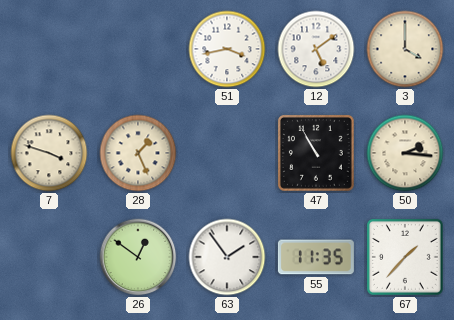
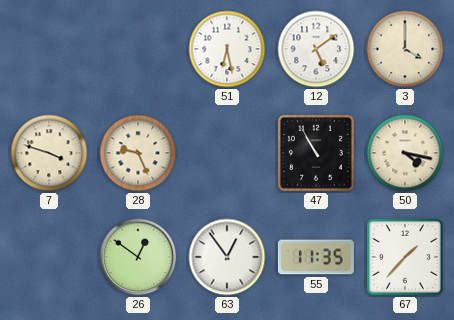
51: 3:43 -> 6:28
28: 1:26 -> 9:26
50: 2:16 -> 4:17
63: 1:54 -> 12:54
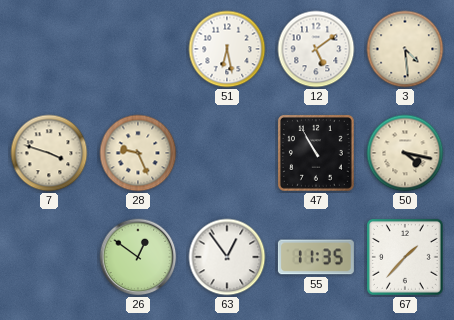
3: 4:00 -> 4:29
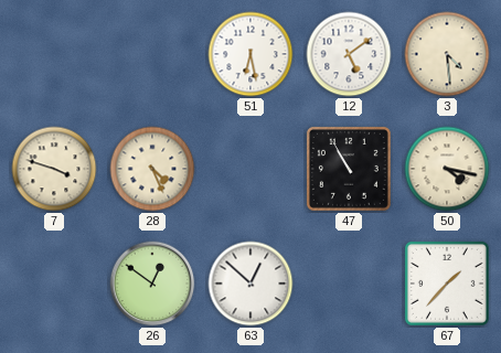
28: 9:26 -> 4:26
63: 12:54 -> 12:52
55: 11:35 -> none
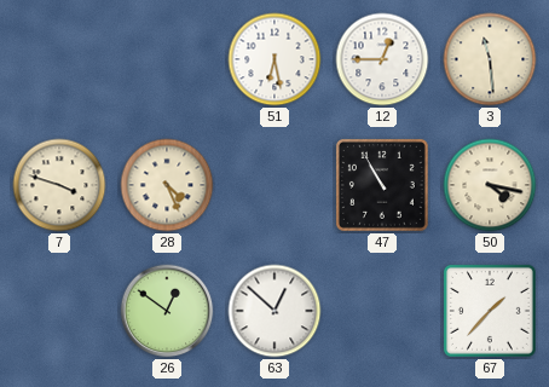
12: 5:09 -> 12:45
3: 4:29 -> 11:29
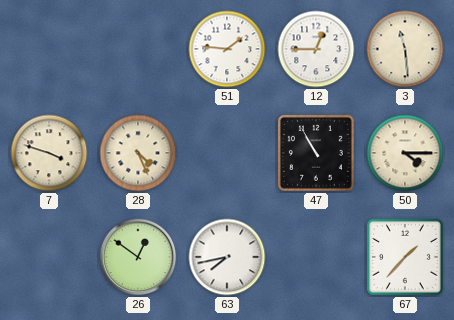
51: 6:28 -> 1:46
50: 4:17 -> 4:15
63: 12:52 -> 7:43
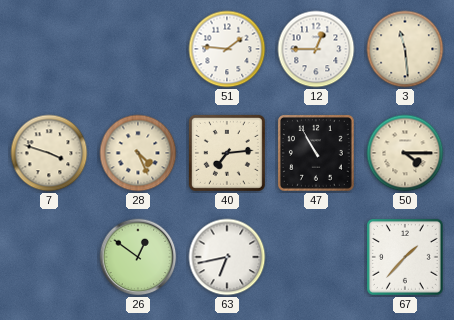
40: none -> 7:14
63: 7:43 -> 6:43
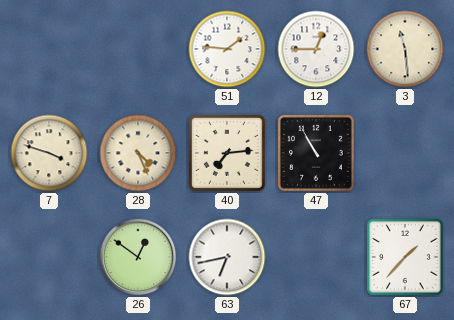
50: 4:15 -> none
